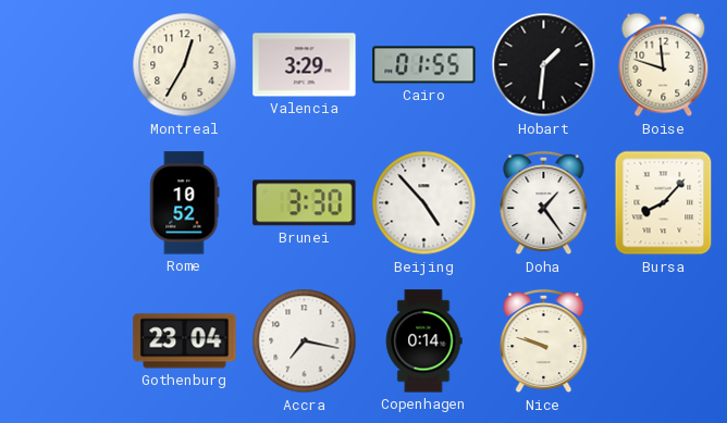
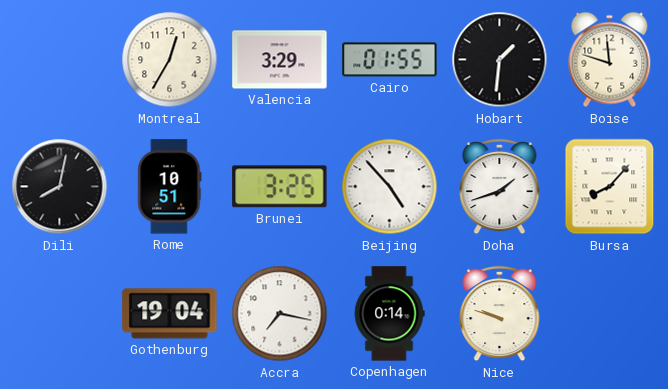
Dili: none -> 8:02
Rome: 10:52 -> 10:51
Brunei: 3:30 -> 3:25
Doha: 1:24 -> 1:42
Gothenburg: 23:04 -> 19:04
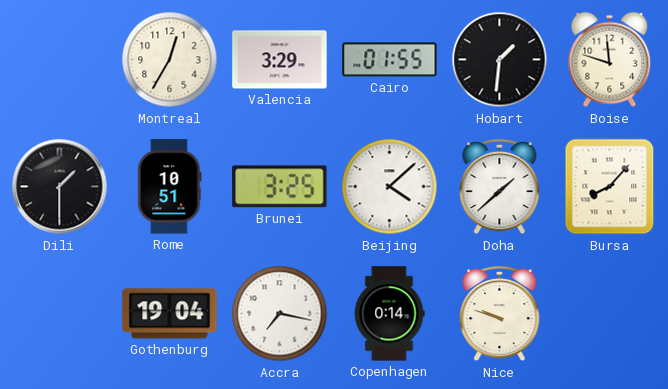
Dili: 8:02 -> 1:30
Beijing: 4:53 -> 4:08
Doha: 1:42 -> 1:38
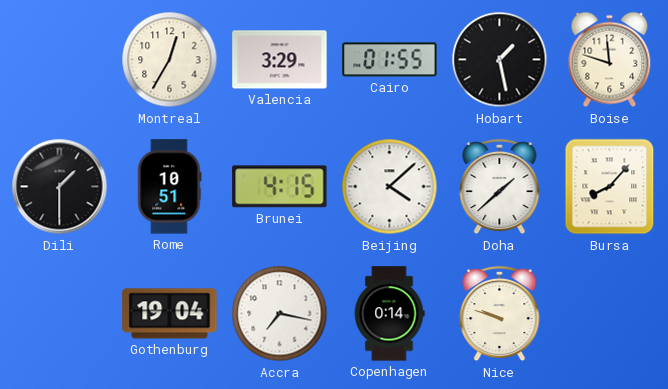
Hobart: 1:31 -> 1:28
Brunei: 3:25 -> 4:15
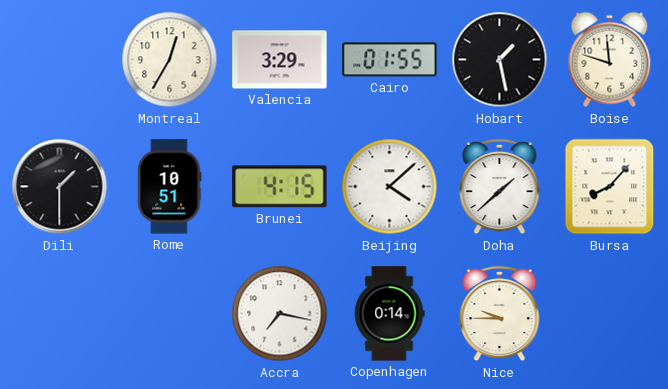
Gothenburg: 19:04 -> none
Nice: 9:48 -> 9:45
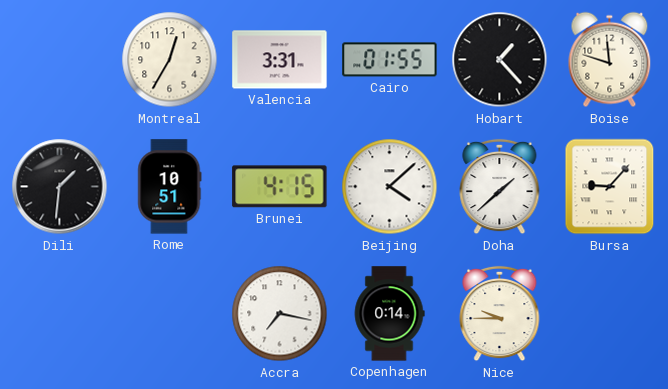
Valencia: 3:29 -> 3:31
Hobart: 1:28 -> 1:23
Dili: 1:30 -> 1:31
Bursa: 8:07 -> 9:07
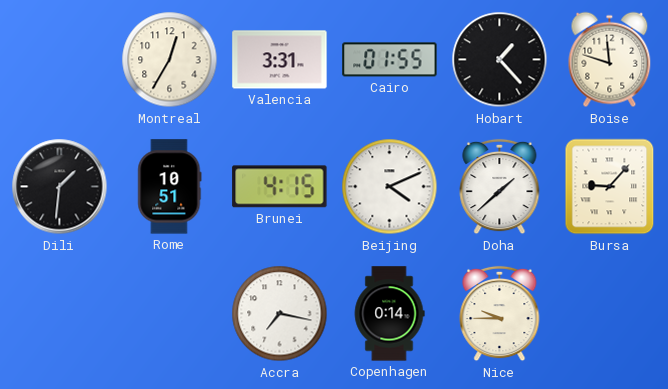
Beijing: 4:08 -> 4:11
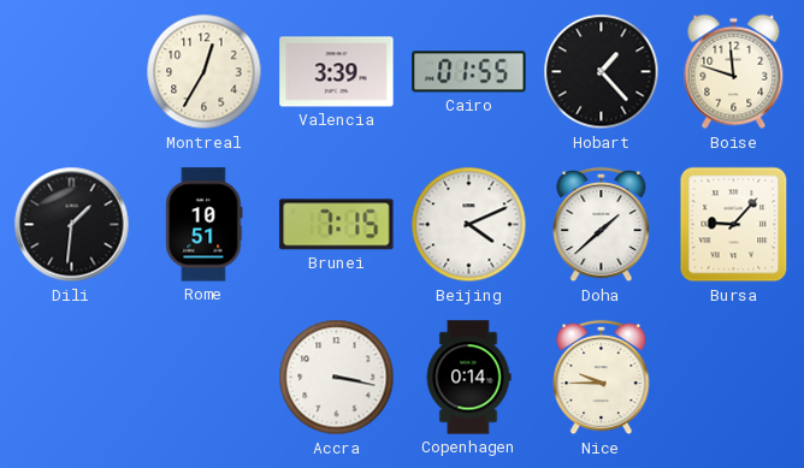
Valencia: 3:31 -> 3:39
Brunei: 4:15 -> 7:15
Accra: 7:17 -> 3:17
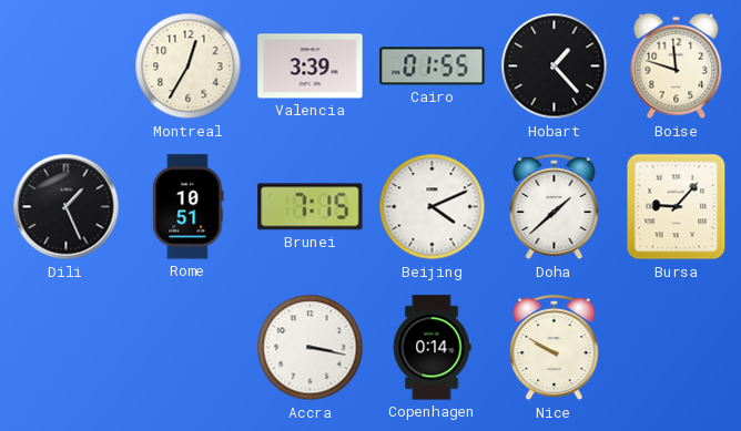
Dili: 1:31 -> 1:26
Nice: 9:45 -> 9:50
